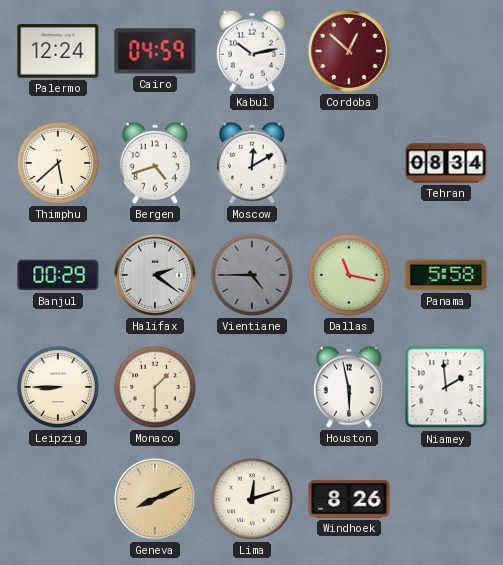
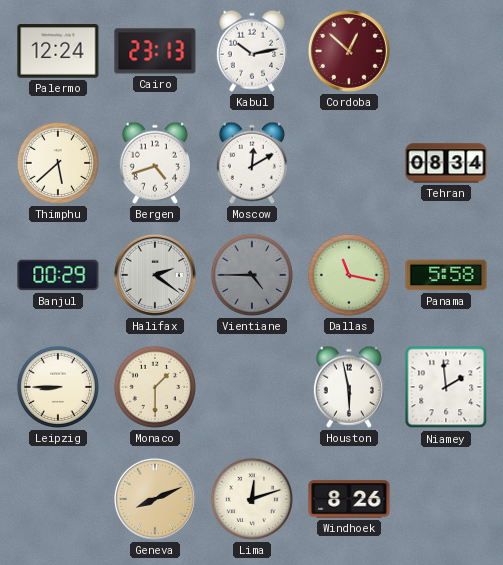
Cairo: 04:59 -> 23:13
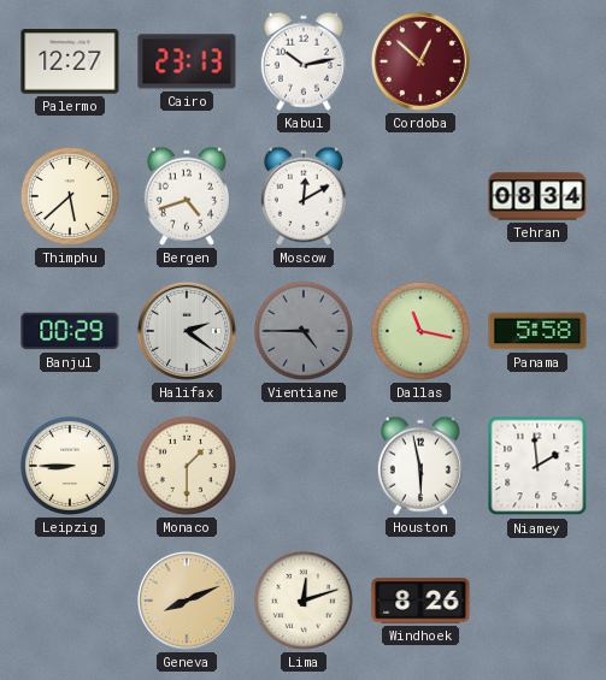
Palermo: 12:24 -> 12:27
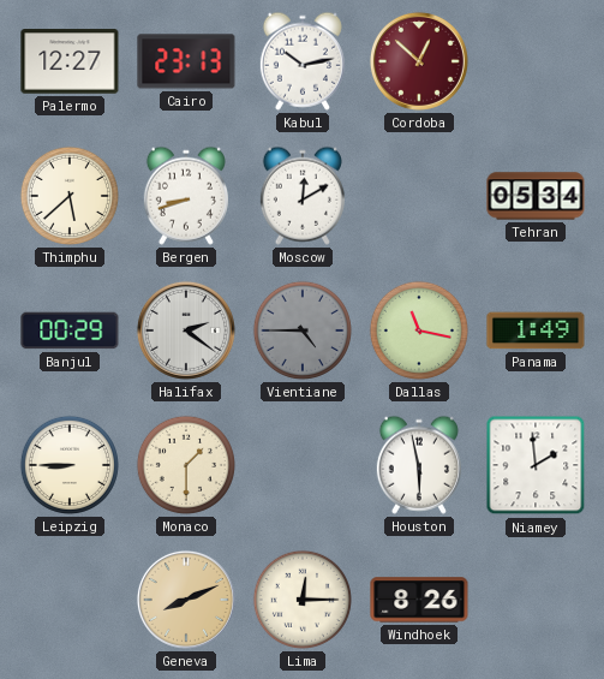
Bergen: 4:42 -> 8:42
Tehran: 08:34 -> 05:34
Panama: 5:58 -> 1:49
Lima: 12:12 -> 12:15
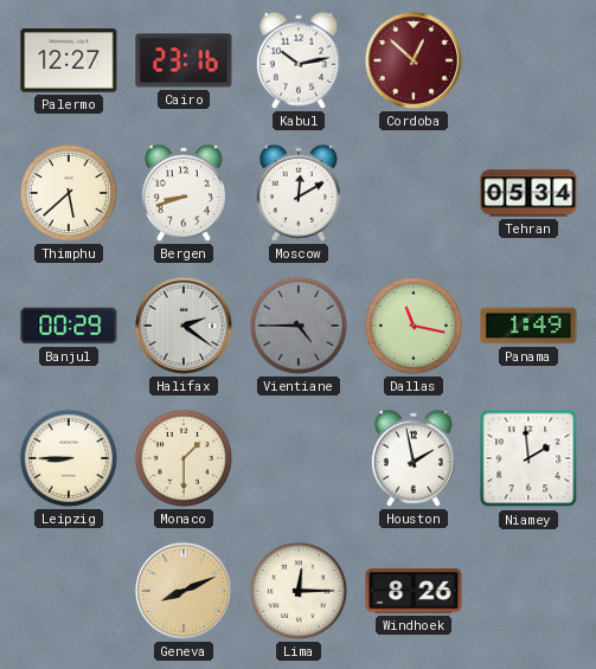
Cairo: 23:13 -> 23:16
Houston: 5:58 -> 1:58
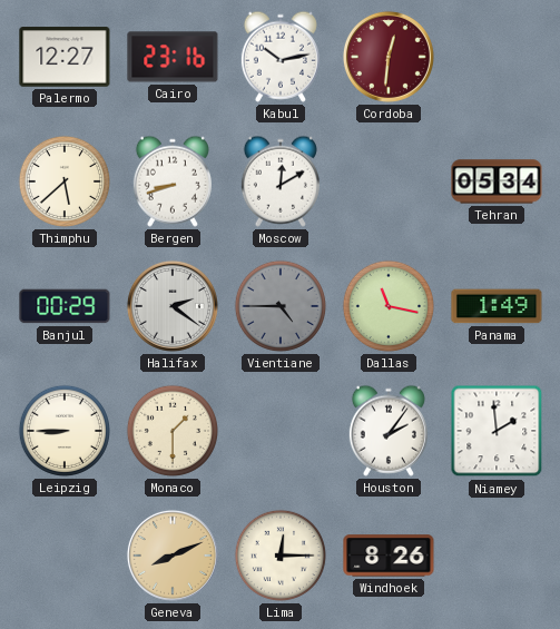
Cordoba: 12:52 -> 12:31
Houston: 1:58 -> 2:06
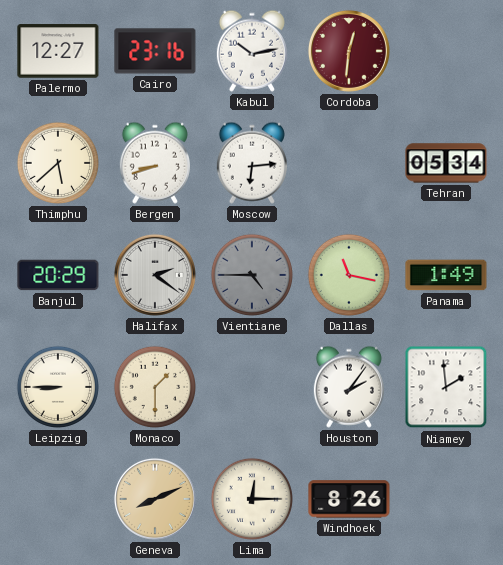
Moscow: 12:10 -> 6:14
Banjul: 00:29 -> 20:29
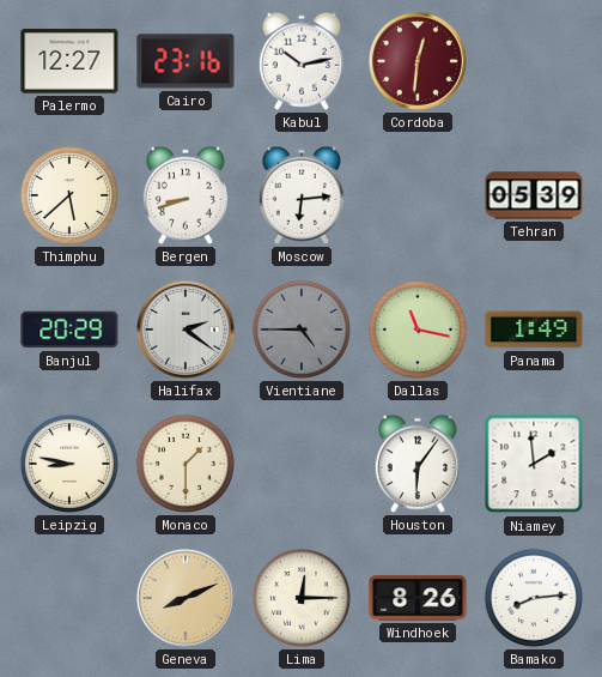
Tehran: 05:34 -> 05:39
Leipzig: 8:45 -> 8:47
Houston: 2:06 -> 6:06
Bamako: none -> 8:14
